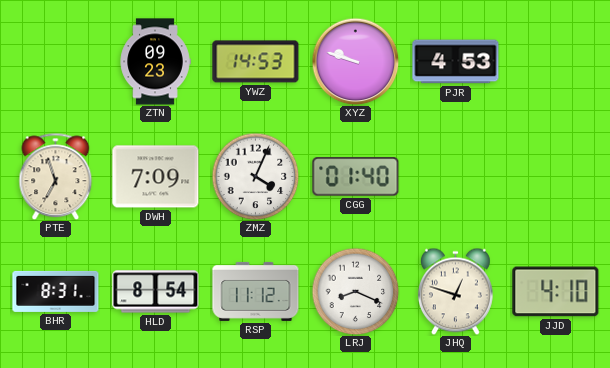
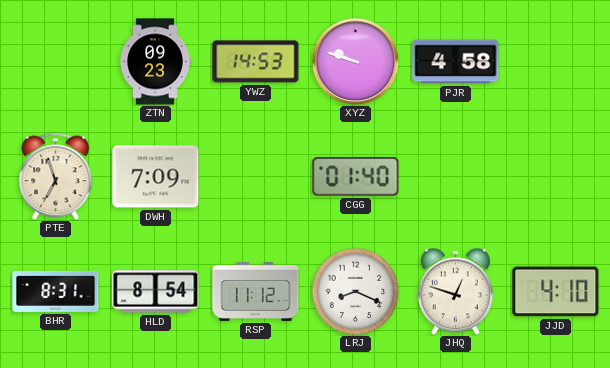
PJR: 4:53 -> 4:58
ZMZ: 4:04 -> none
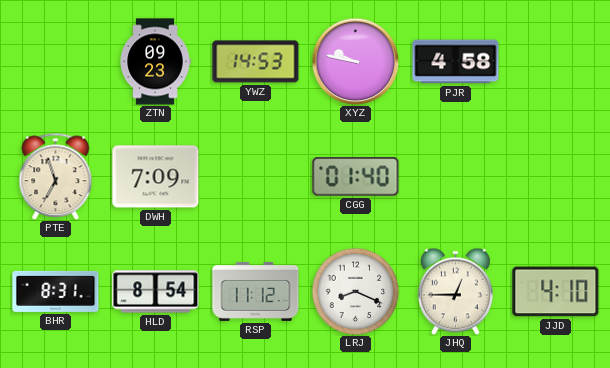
XYZ: 9:48 -> 9:47
JHQ: 12:48 -> 12:45
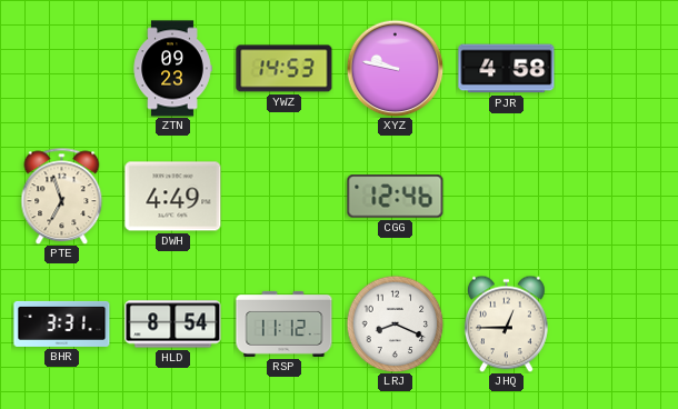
DWH: 7:09 -> 4:49
CGG: 01:40 -> 12:46
BHR: 8:31 -> 3:31
JJD: 4:10 -> none
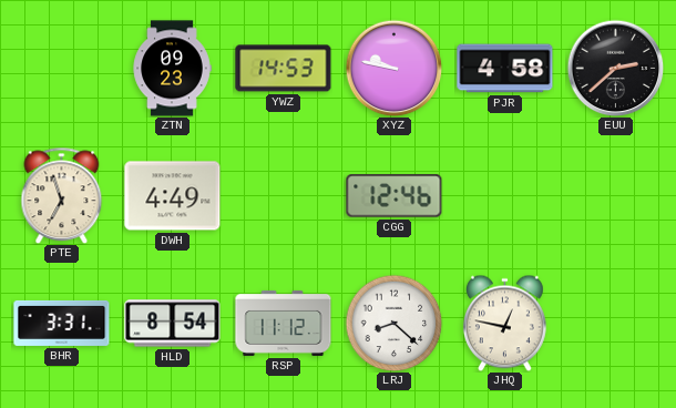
EUU: none -> 2:38
LRJ: 8:19 -> 8:22
JHQ: 12:45 -> 12:47
